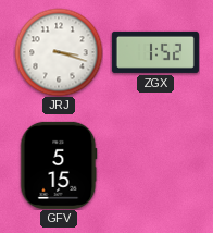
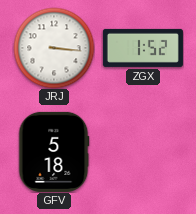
JRJ: 3:18 -> 3:16
GFV: 5:15 -> 5:18
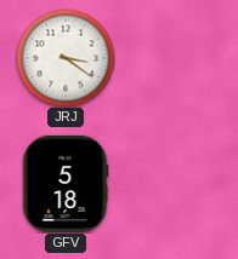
JRJ: 3:16 -> 3:21
ZGX: 1:52 -> none
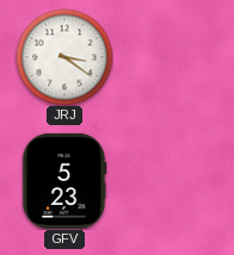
GFV: 5:18 -> 5:23
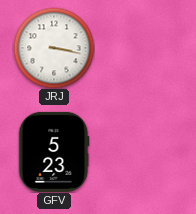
JRJ: 3:21 -> 3:17
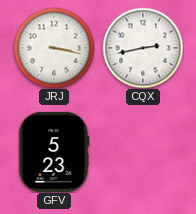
CQX: none -> 2:43
